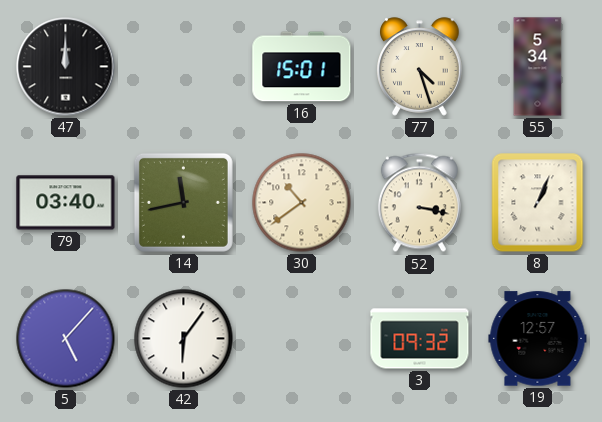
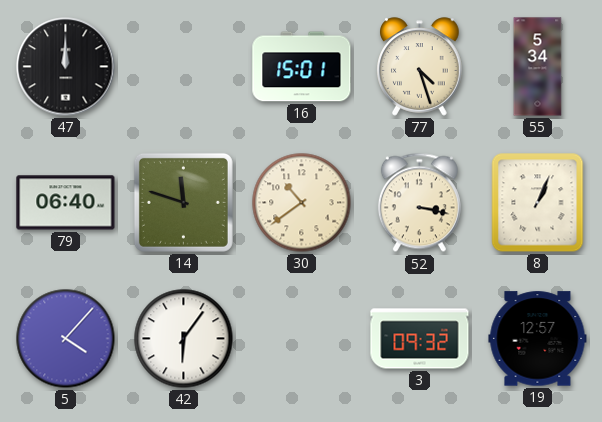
79: 03:40 -> 06:40
14: 11:43 -> 11:48
5: 5:07 -> 4:07
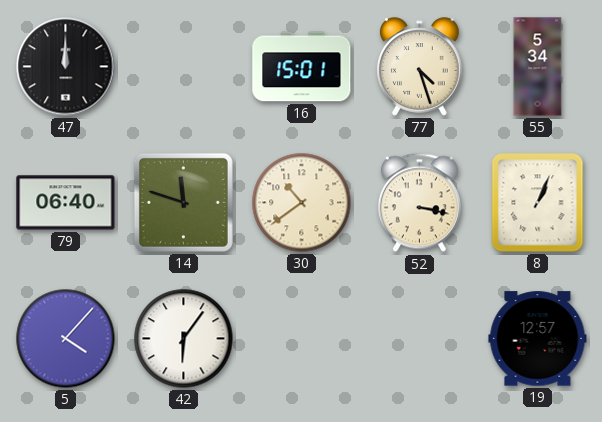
3: 09:32 -> none
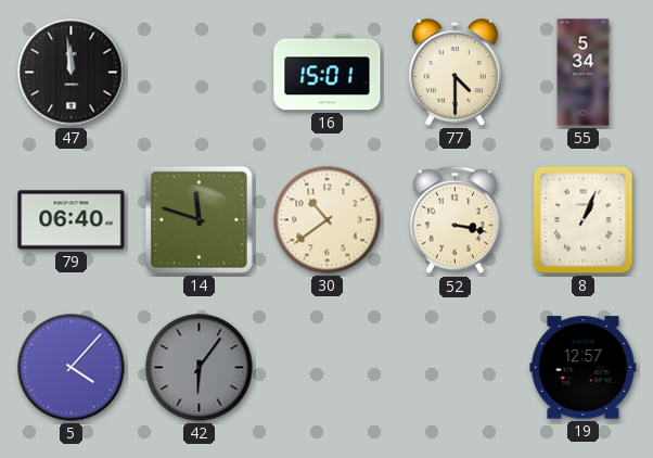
47: 12:00 -> 11:59
77: 4:27 -> 4:30
42 dial: white -> grey
